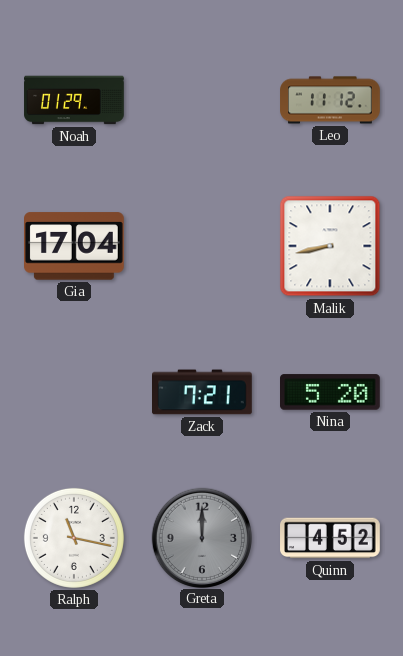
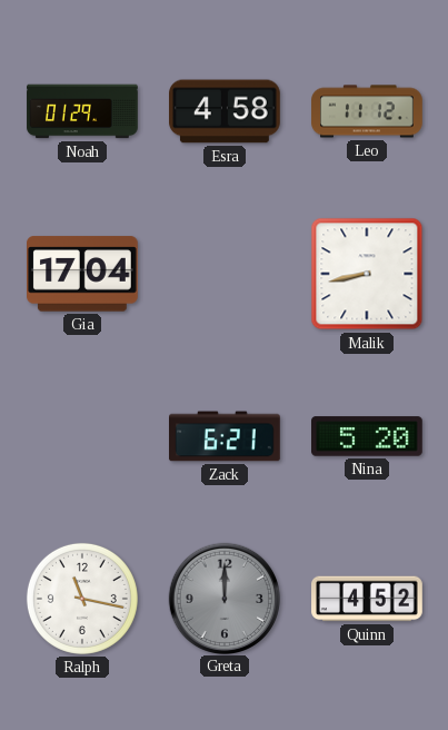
Esra: none -> 4:58
Zack: 7:21 -> 6:21
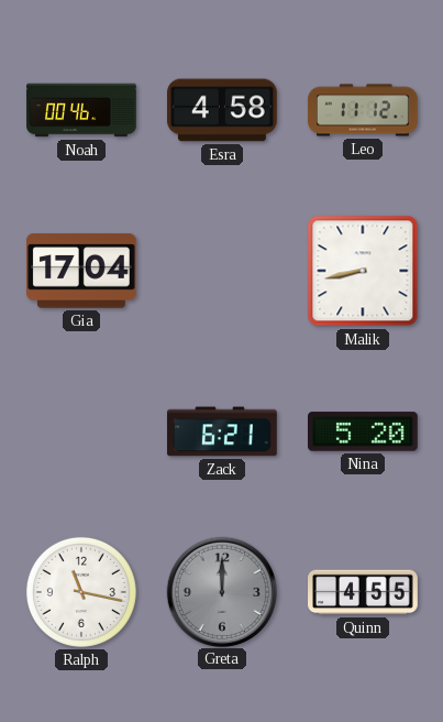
Noah: 01:29 -> 00:46
Quinn: 4:52 -> 4:55
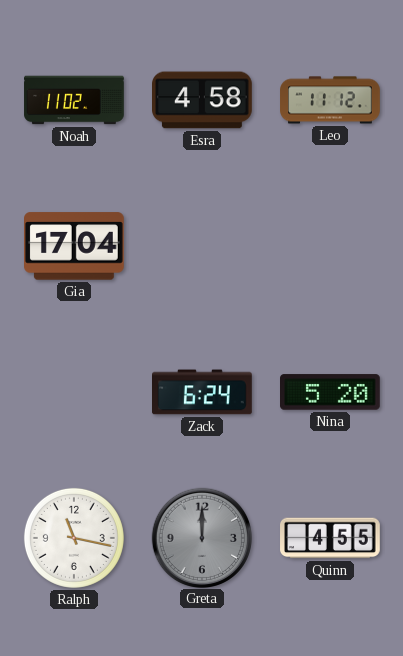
Noah: 00:46 -> 11:02
Malik: 8:43 -> none
Zack: 6:21 -> 6:24
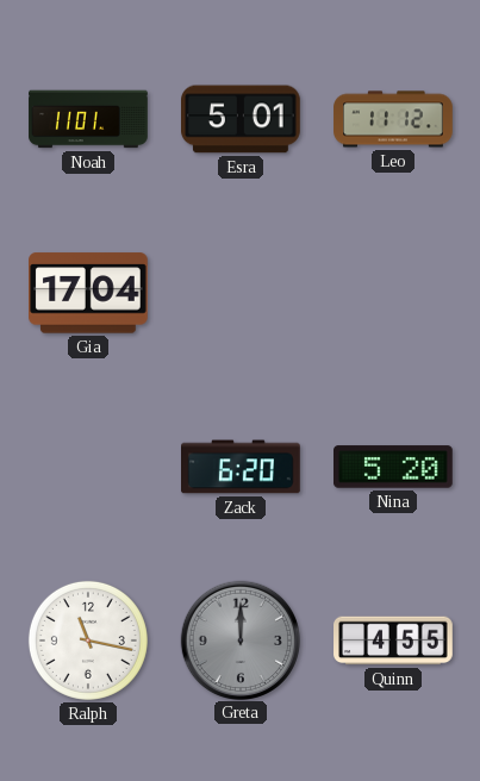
Noah: 11:02 -> 11:01
Esra: 4:58 -> 5:01
Zack: 6:24 -> 6:20
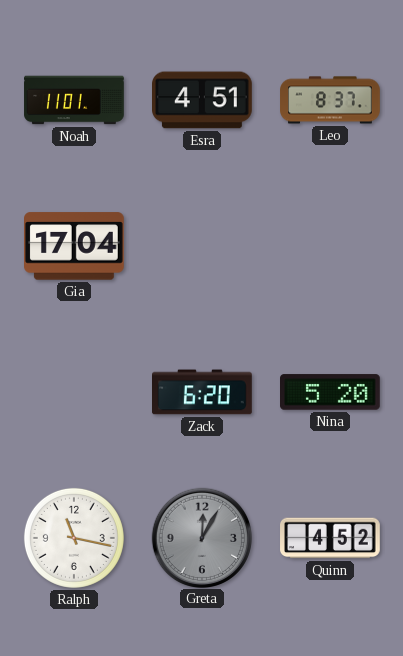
Esra: 5:01 -> 4:51
Leo: 11:12 -> 8:37
Greta: 12:00 -> 12:05
Quinn: 4:55 -> 4:52
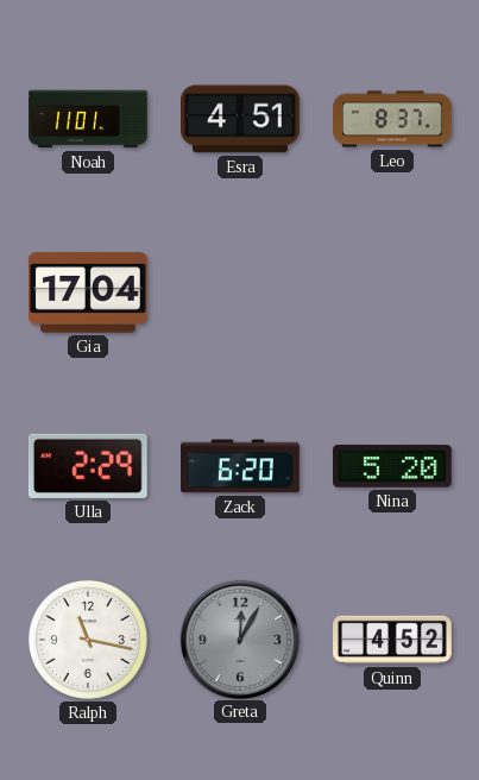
Ulla: none -> 2:29
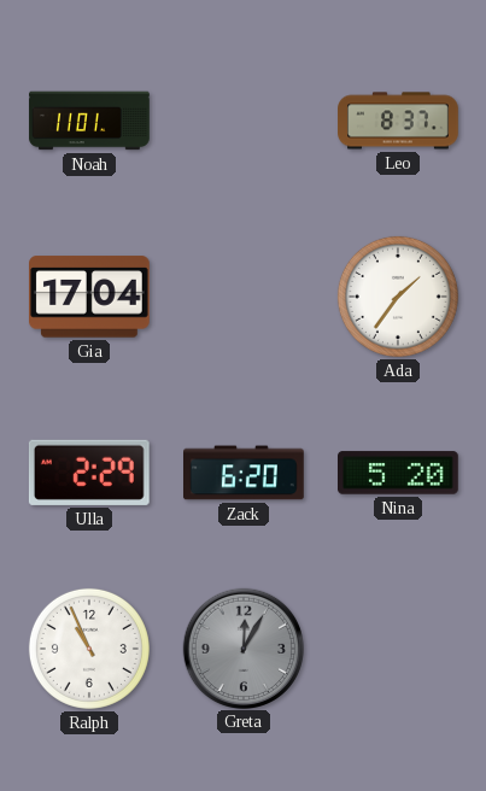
Esra: 4:51 -> none
Ada: none -> 1:36
Ralph: 11:17 -> 10:56
Quinn: 4:52 -> none
